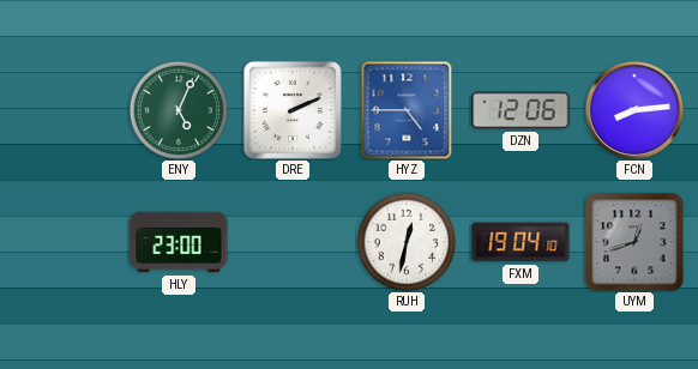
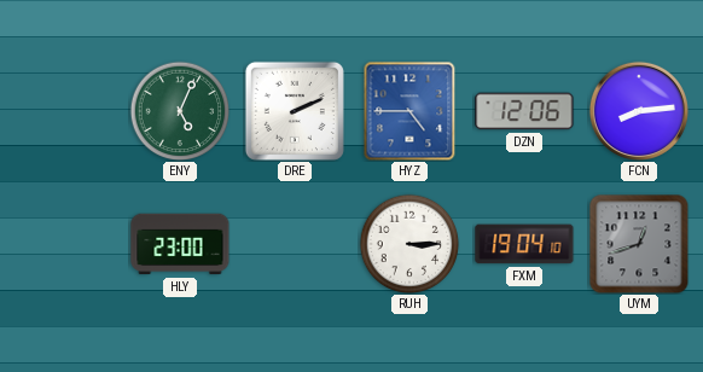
RUH: 12:32 -> 3:15
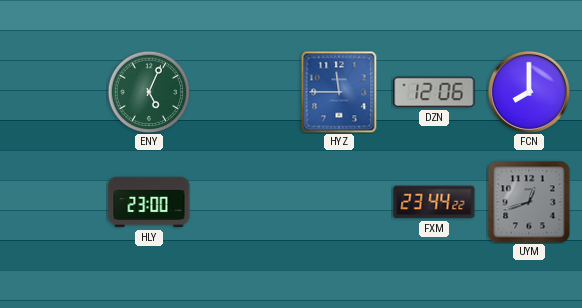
DRE: 2:11 -> none
HYZ: 4:45 -> 11:45
FCN: 8:14 -> 8:00
RUH: 3:15 -> none
FXM: 19:04 -> 23:44
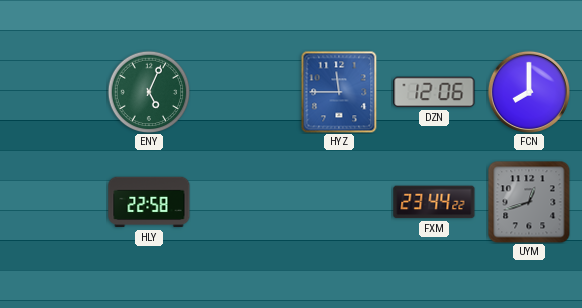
HLY: 23:00 -> 22:58
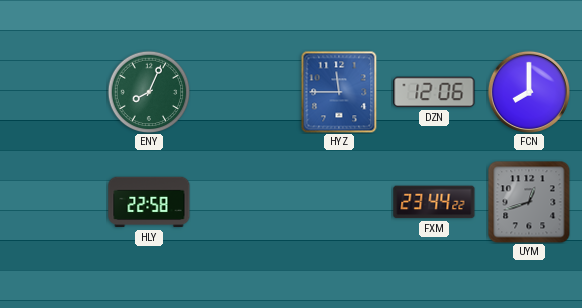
ENY: 5:04 -> 8:04
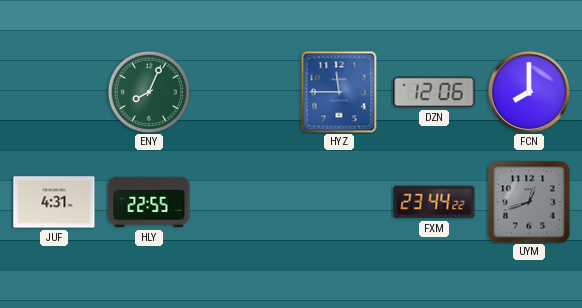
JUF: none -> 4:31
HLY: 22:58 -> 22:55
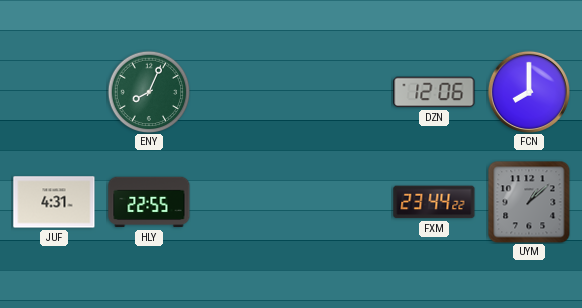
HYZ: 11:45 -> none
UYM: 12:42 -> 1:08
